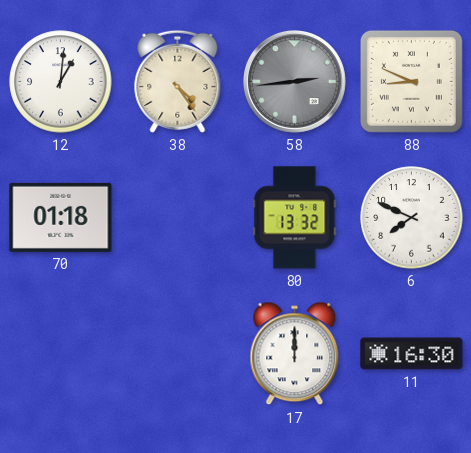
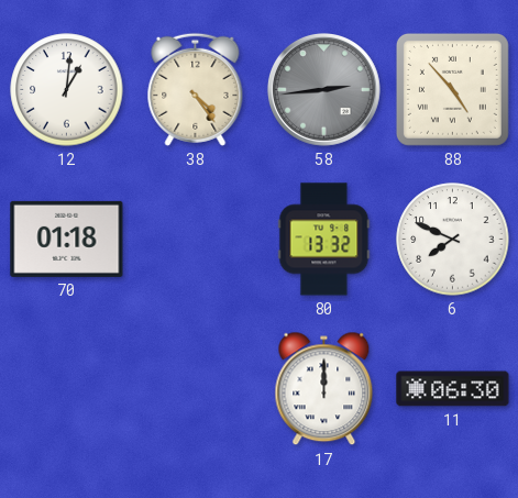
88: 8:49 -> 4:53
11: 16:30 -> 06:30
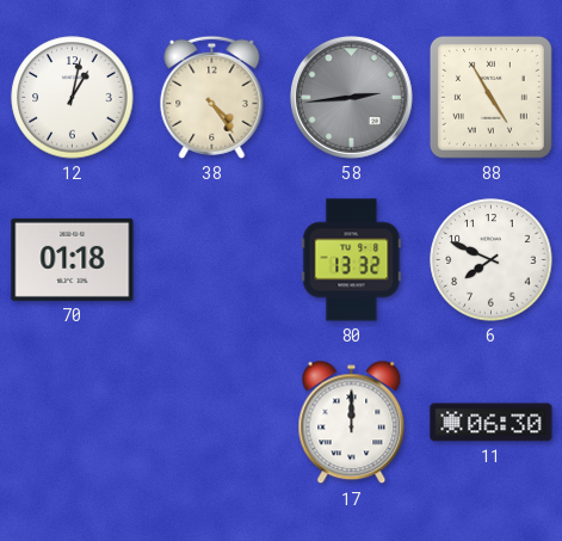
12: 1:01 -> 1:02
88: 4:53 -> 4:55
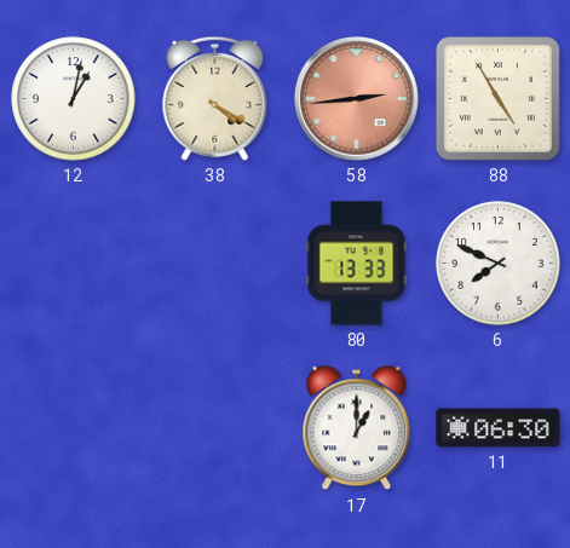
38: 4:24 -> 4:20
58 dial: grey -> salmon
70: 01:18 -> none
80: 13:32 -> 13:33
17: 12:00 -> 1:00
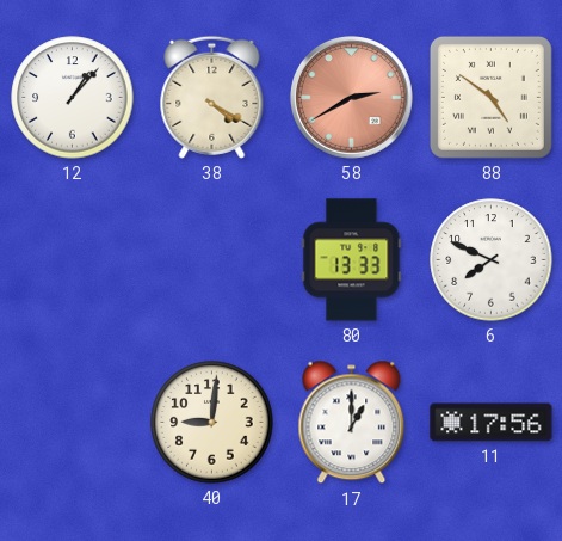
12: 1:02 -> 1:07
58: 2:44 -> 2:40
88: 4:55 -> 4:51
40: none -> 9:01
11: 06:30 -> 17:56
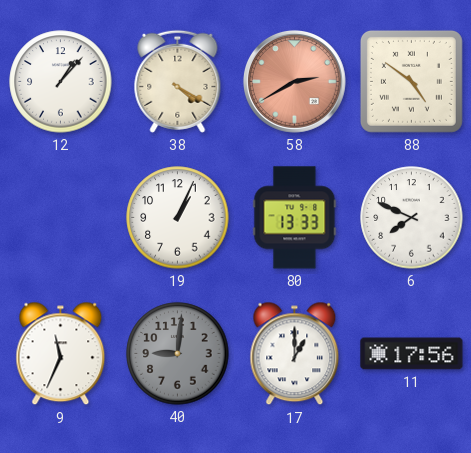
19: none -> 1:04
9: none -> 11:34
40 dial: cream -> grey
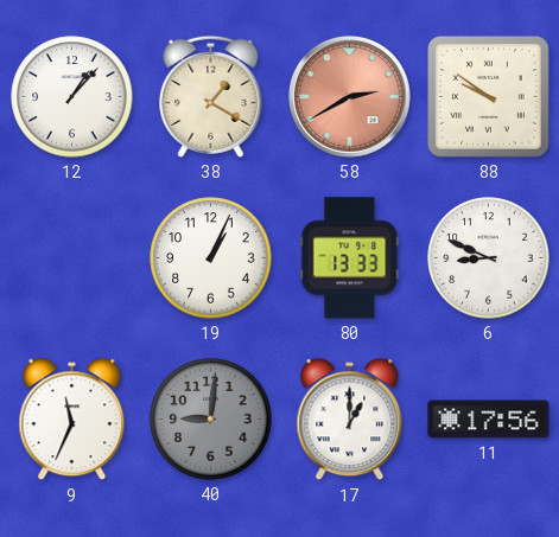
38: 4:20 -> 1:20
88: 4:51 -> 9:51
6: 7:49 -> 8:49
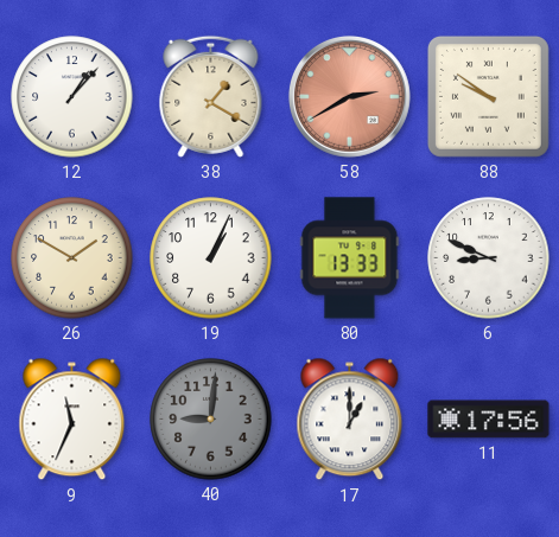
26: none -> 1:50
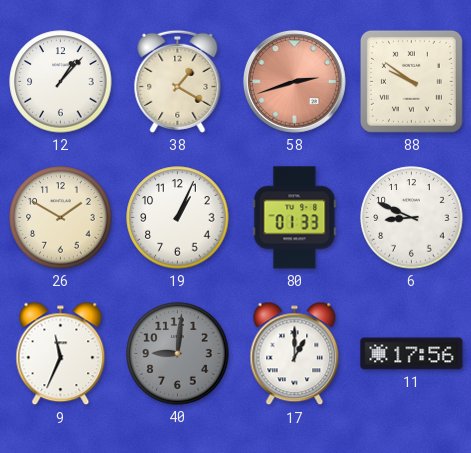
58: 2:40 -> 2:42
80: 13:33 -> 01:33
